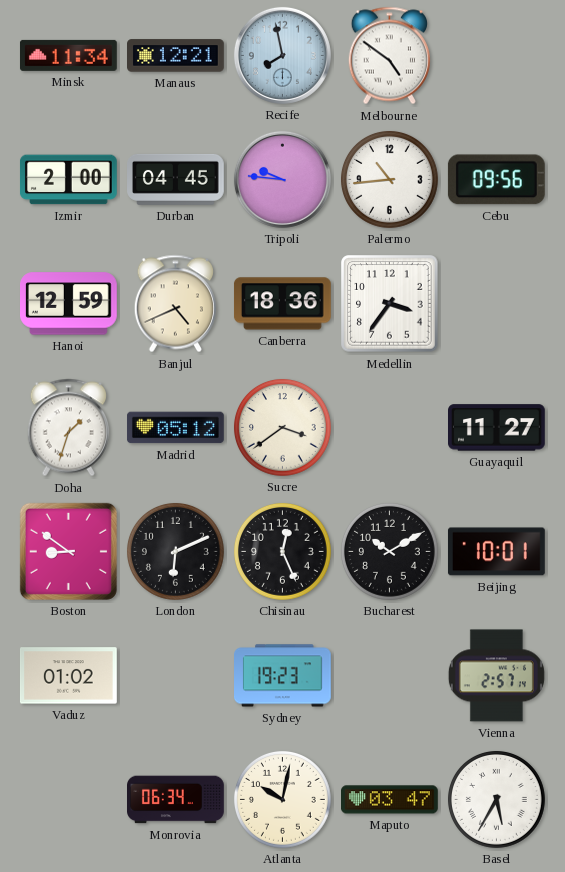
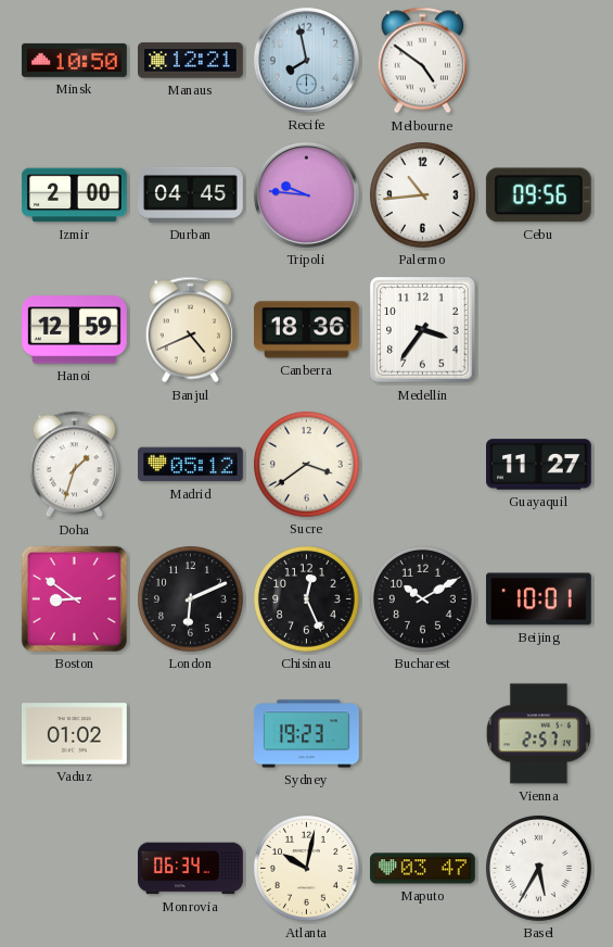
Minsk: 11:34 -> 10:50
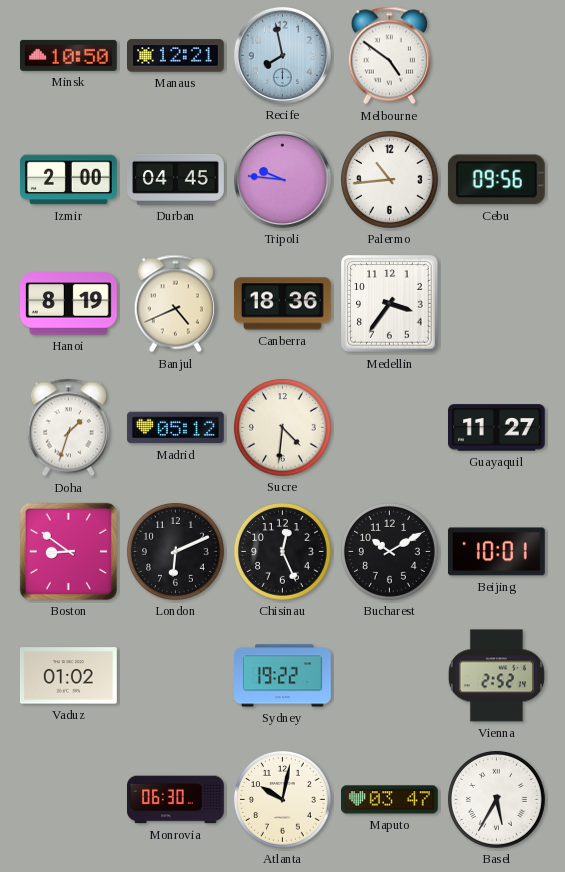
Hanoi: 12:59 -> 8:19
Sucre: 3:39 -> 4:31
Sydney: 19:23 -> 19:22
Vienna: 2:57 -> 2:52
Monrovia: 06:34 -> 06:30
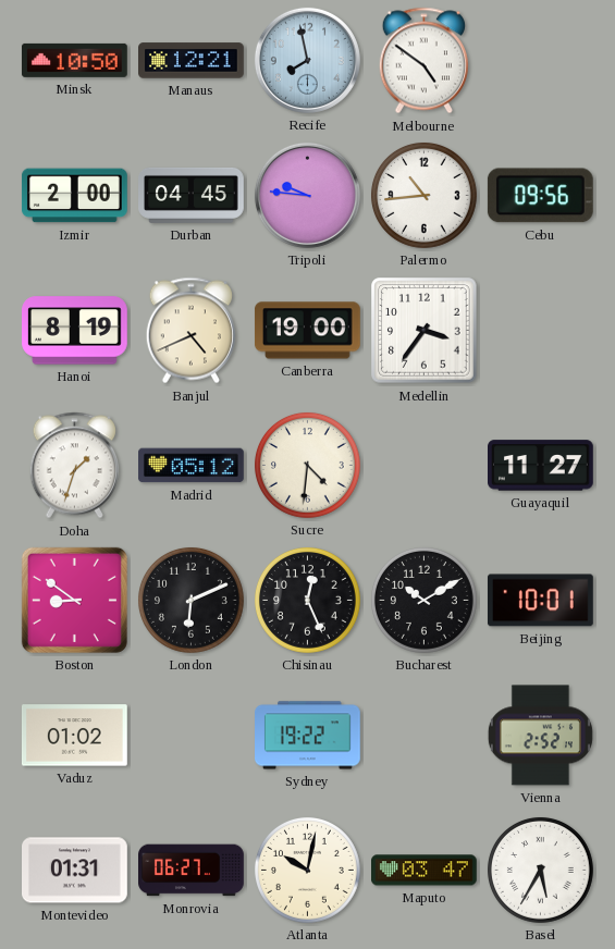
Canberra: 18:36 -> 19:00
Montevideo: none -> 01:31
Monrovia: 06:30 -> 06:27
